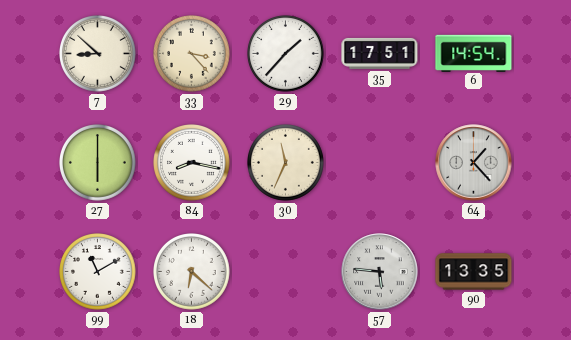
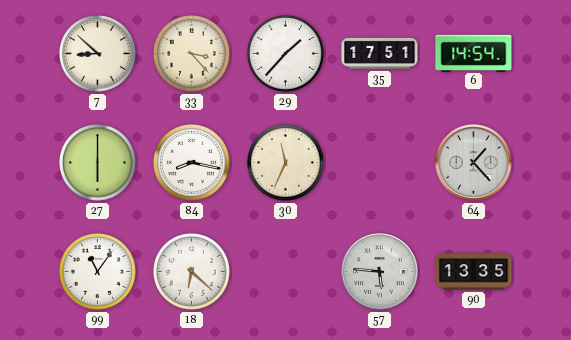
99: 11:10 -> 11:06
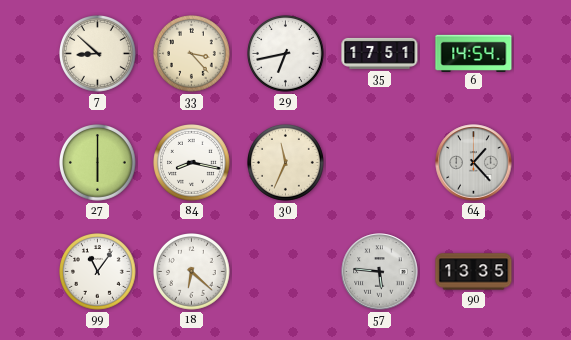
29: 1:37 -> 6:43
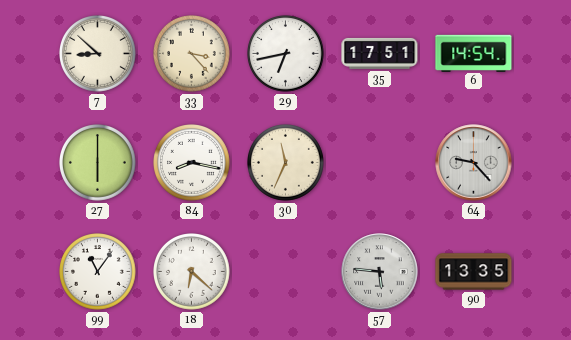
64: 1:23 -> 9:23
